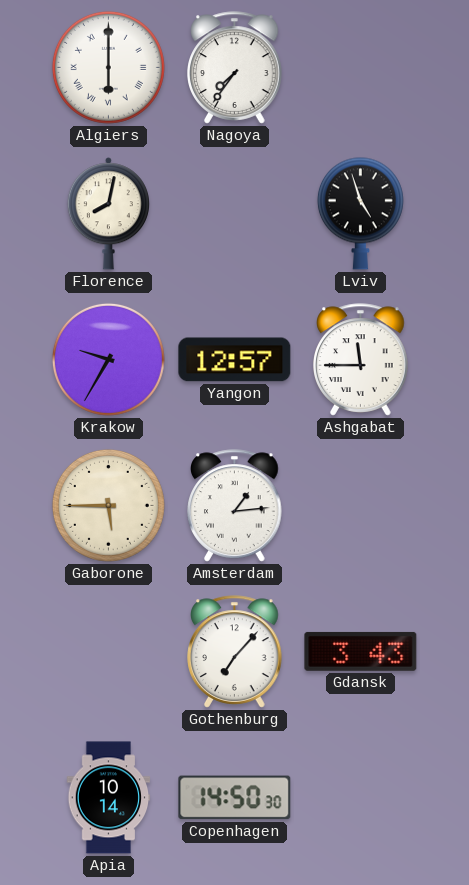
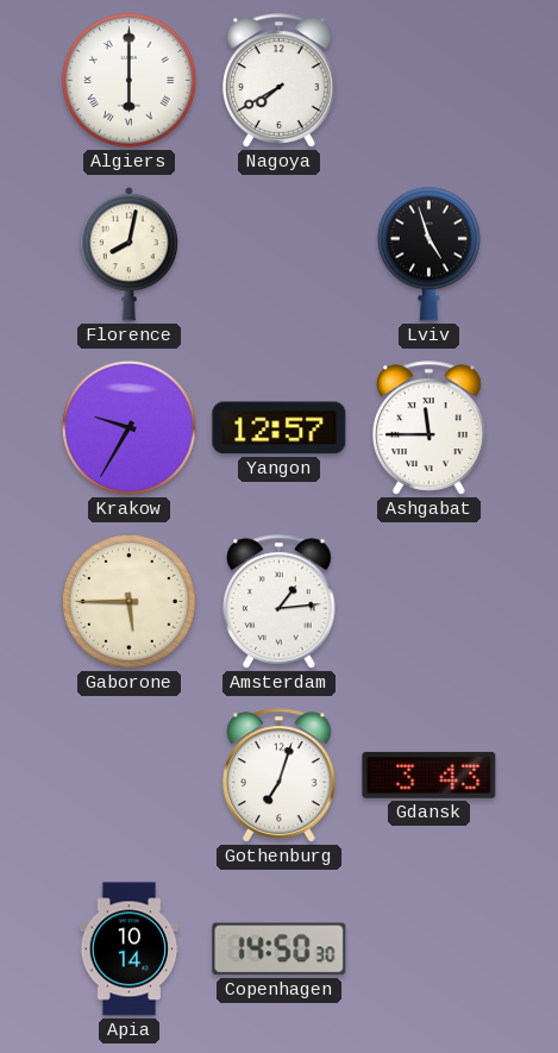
Nagoya: 7:36 -> 7:40
Gothenburg: 7:07 -> 7:03
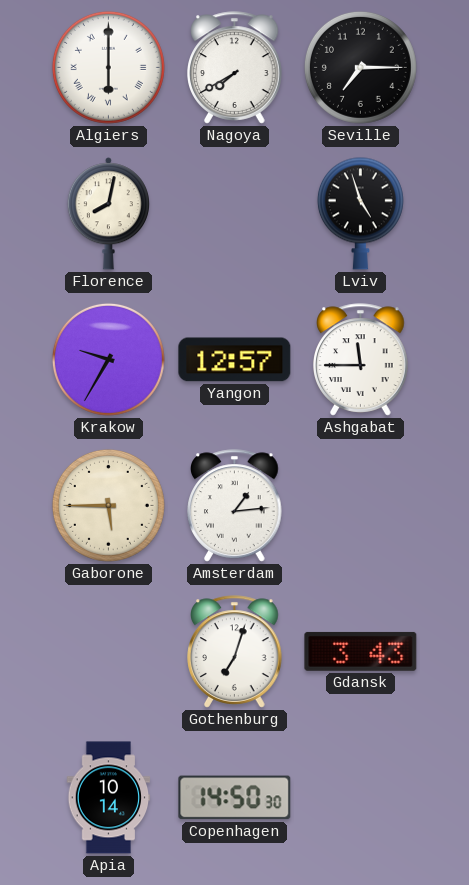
Seville: none -> 7:15
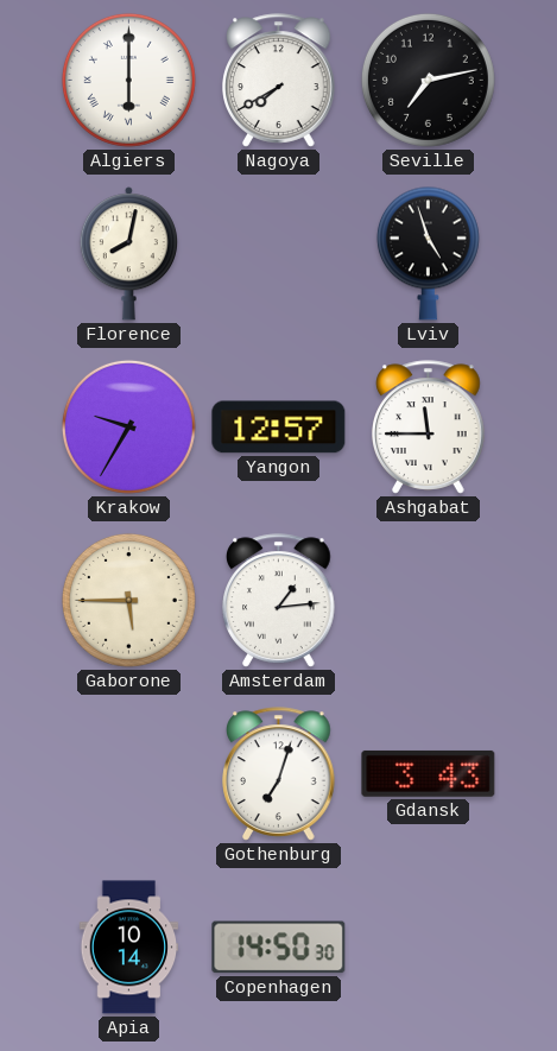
Seville: 7:15 -> 7:13
